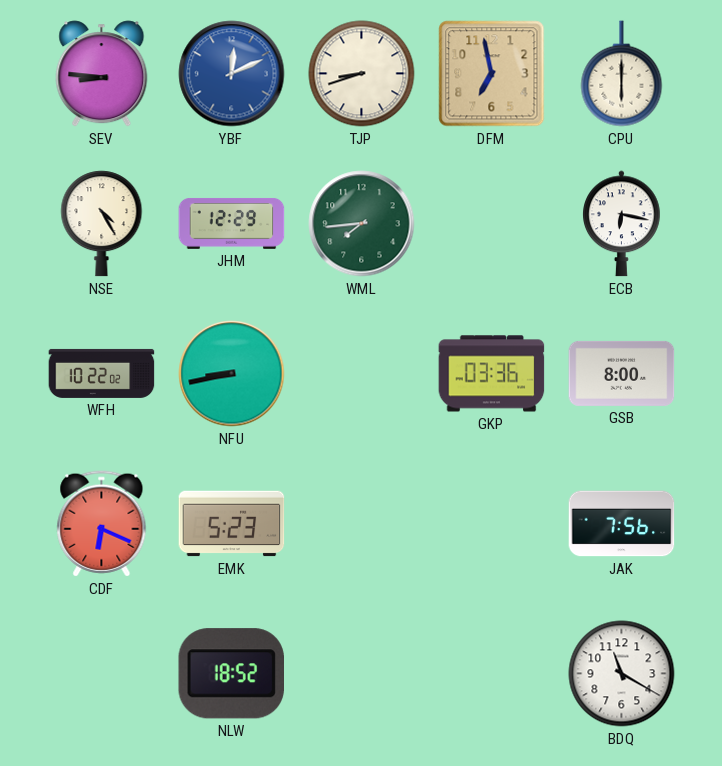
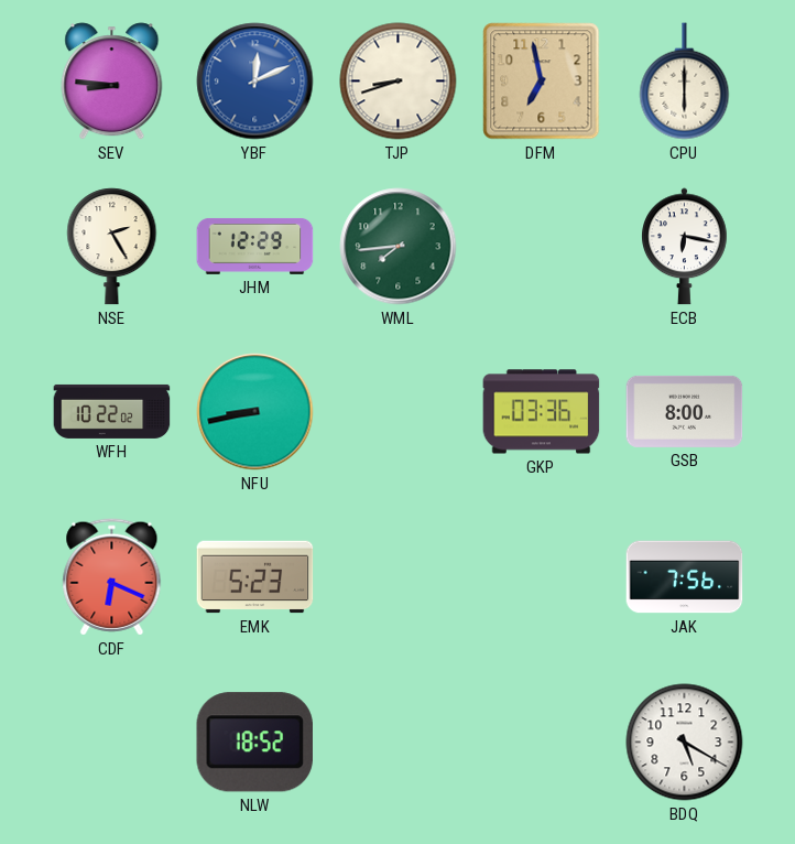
NSE: 4:25 -> 2:25
BDQ: 11:20 -> 5:20
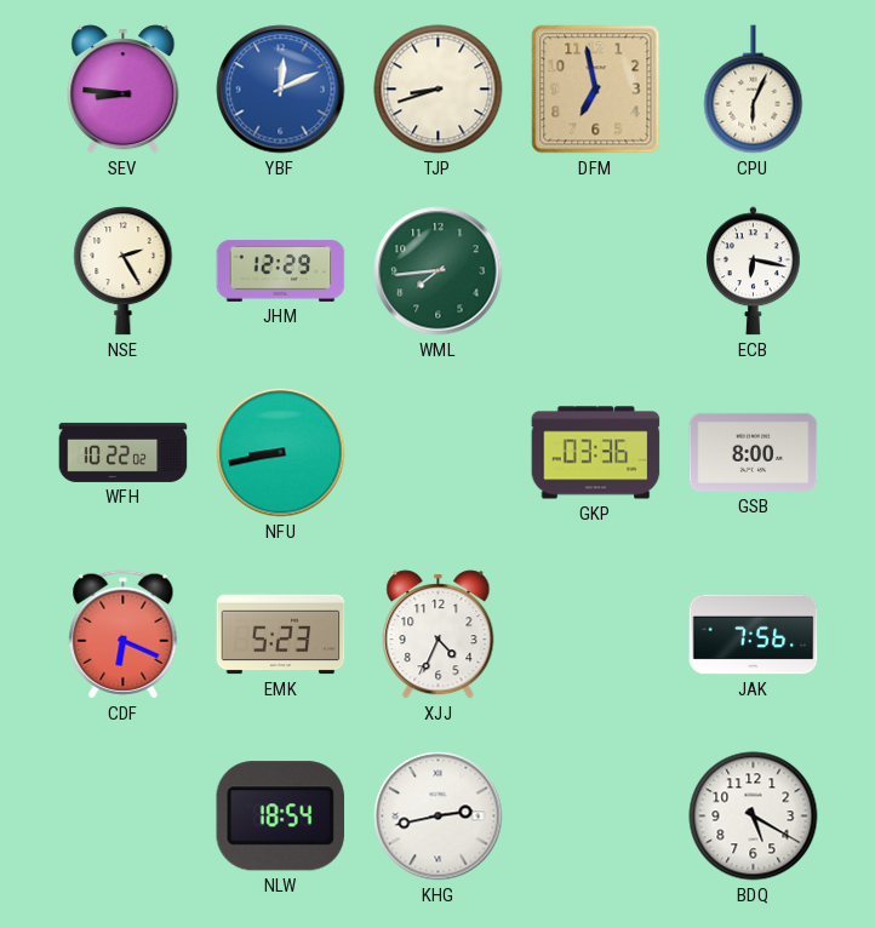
CPU: 6:00 -> 6:04
XJJ: none -> 4:34
NLW: 18:52 -> 18:54
KHG: none -> 2:43
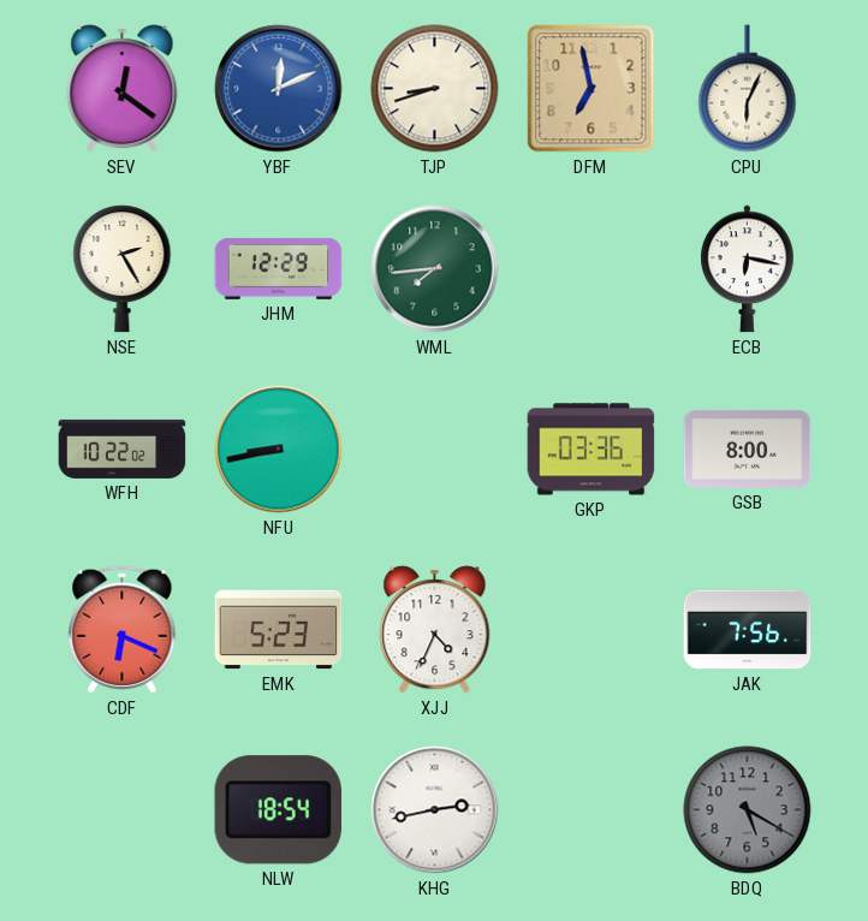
SEV: 8:46 -> 12:21
BDQ dial: white -> grey
